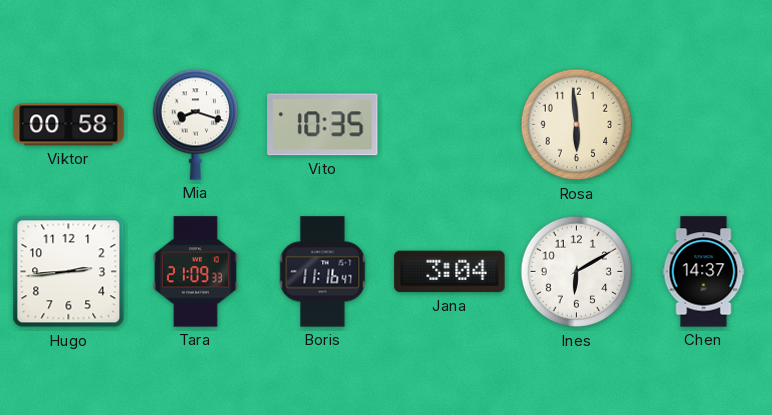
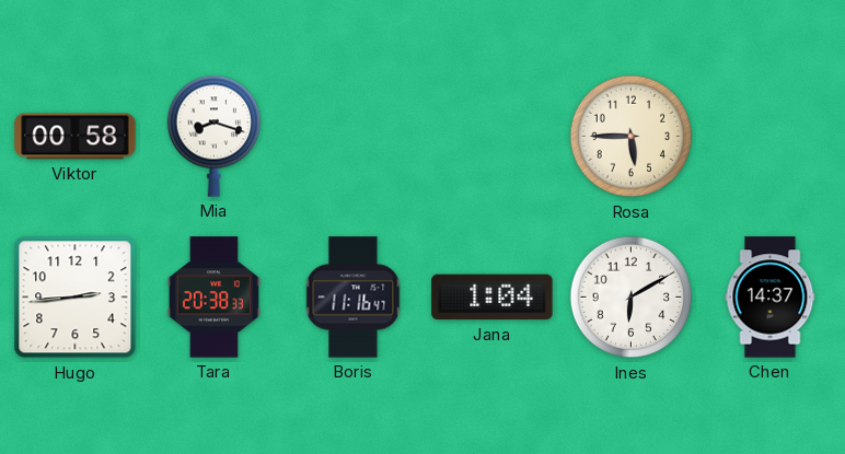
Vito: 10:35 -> none
Rosa: 5:59 -> 5:45
Tara: 21:09 -> 20:38
Jana: 3:04 -> 1:04
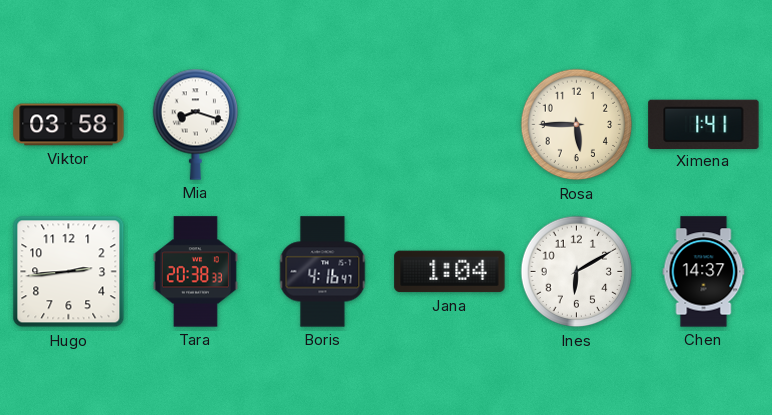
Viktor: 00:58 -> 03:58
Ximena: none -> 1:41
Boris: 11:16 -> 4:16
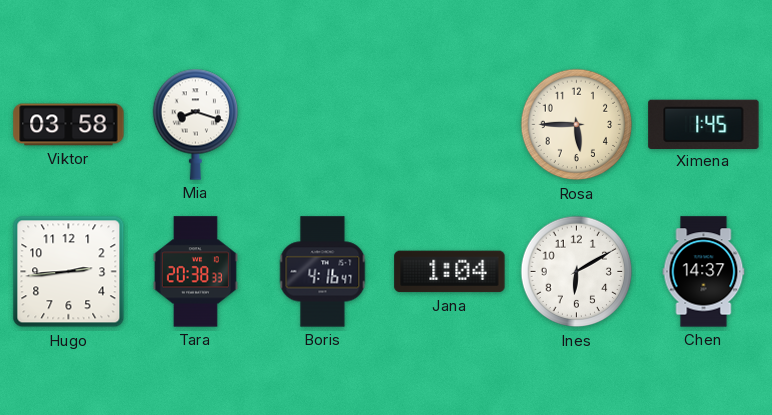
Ximena: 1:41 -> 1:45
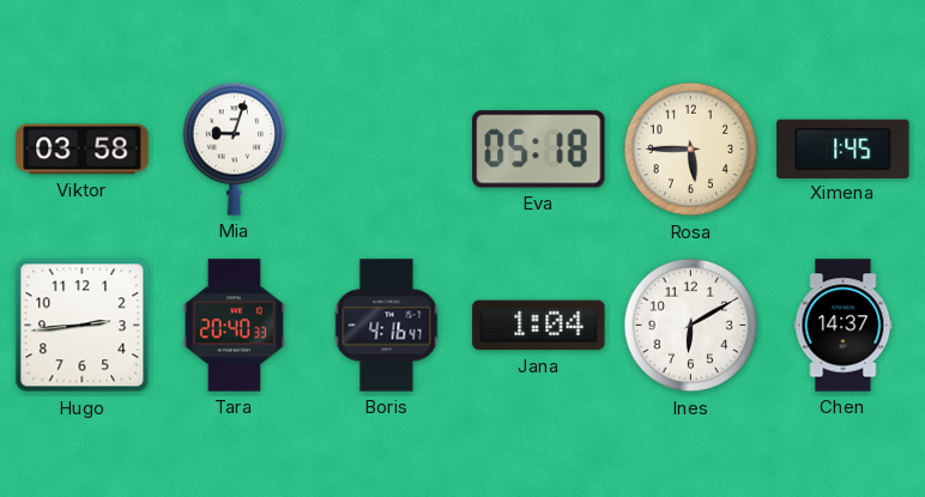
Mia: 8:18 -> 9:03
Eva: none -> 05:18
Tara: 20:38 -> 20:40
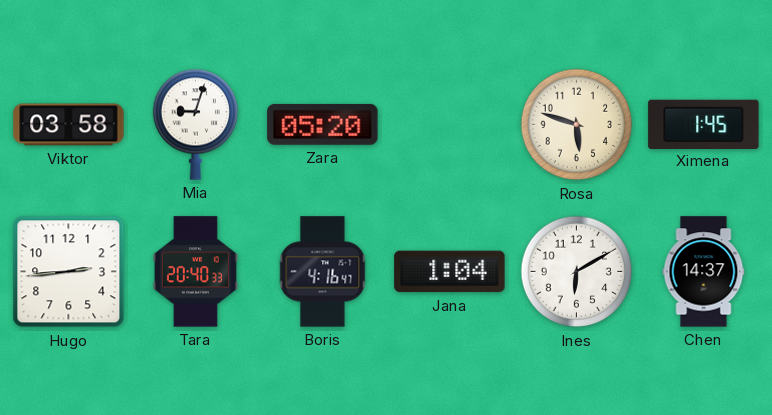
Zara: none -> 05:20
Eva: 05:18 -> none
Rosa: 5:45 -> 5:48
